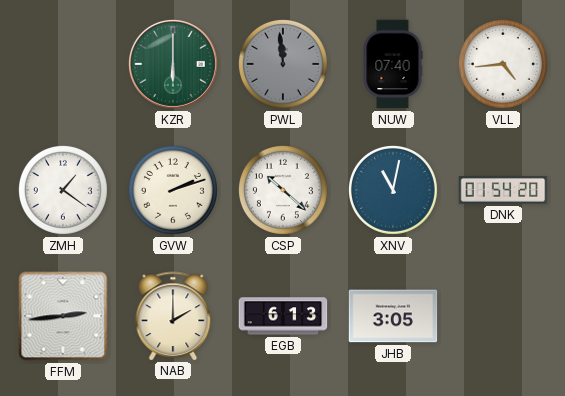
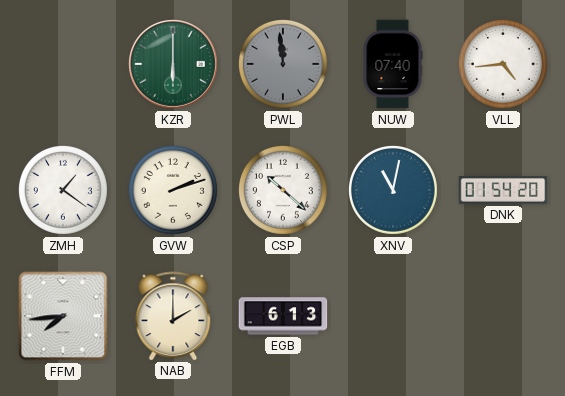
FFM: 2:44 -> 7:44
JHB: 3:05 -> none
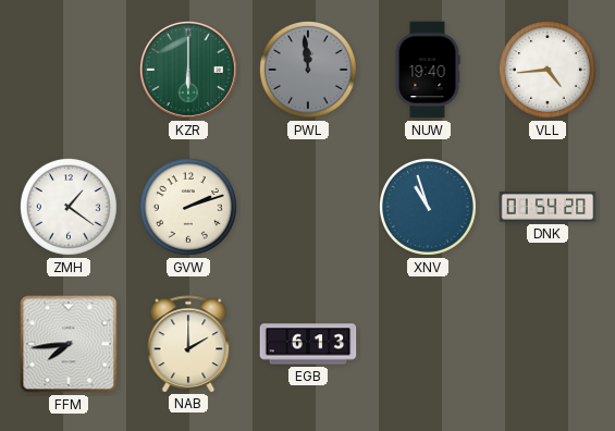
NUW: 07:40 -> 19:40
CSP: 10:22 -> none
XNV: 11:02 -> 10:57
